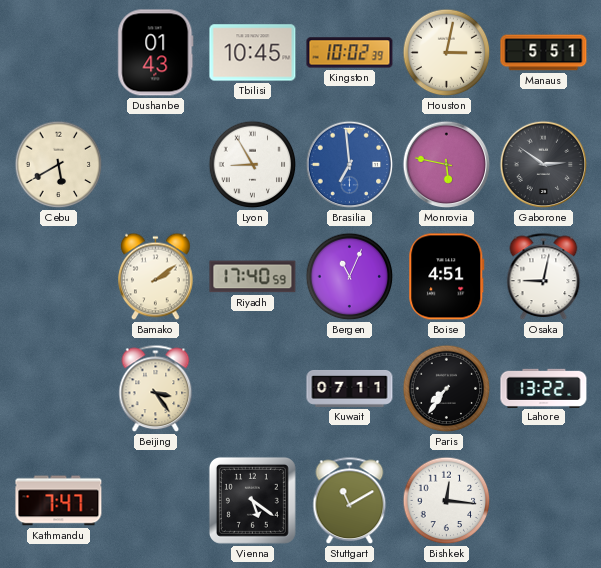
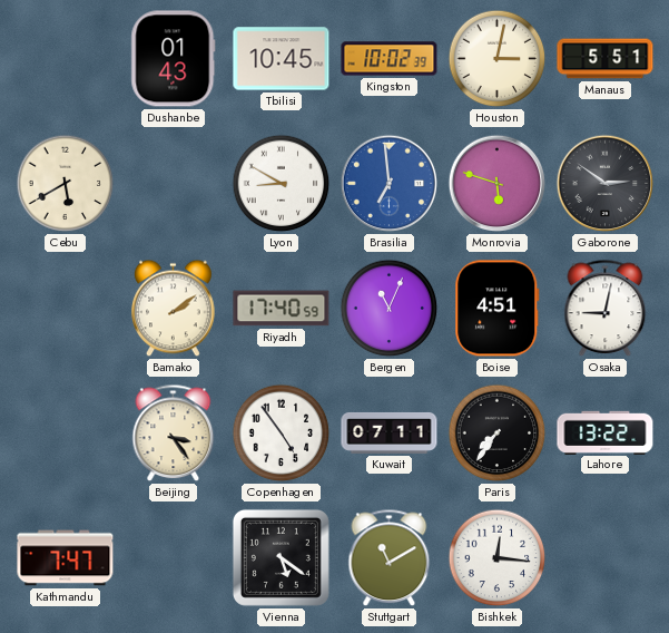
Lyon: 8:55 -> 8:50
Monrovia: 5:47 -> 5:48
Copenhagen: none -> 4:54
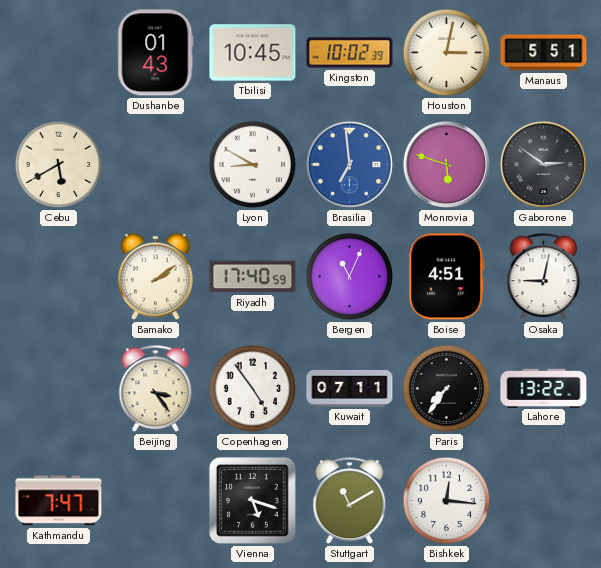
Vienna: 5:21 -> 5:18
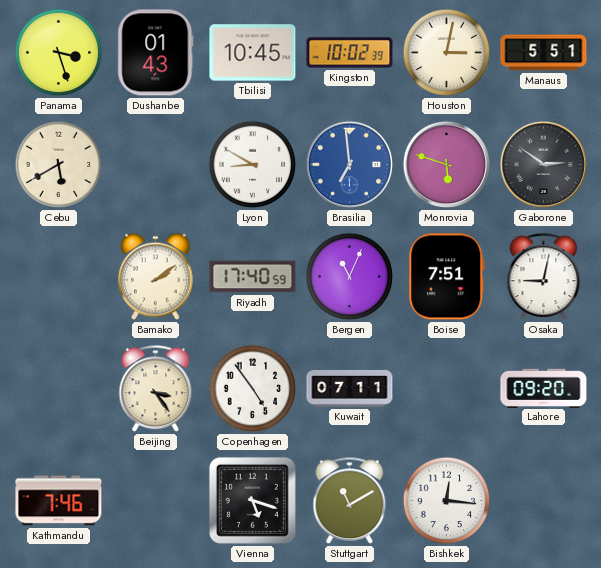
Panama: none -> 3:27
Boise: 4:51 -> 7:51
Paris: 7:36 -> none
Lahore: 13:22 -> 09:20
Kathmandu: 7:47 -> 7:46
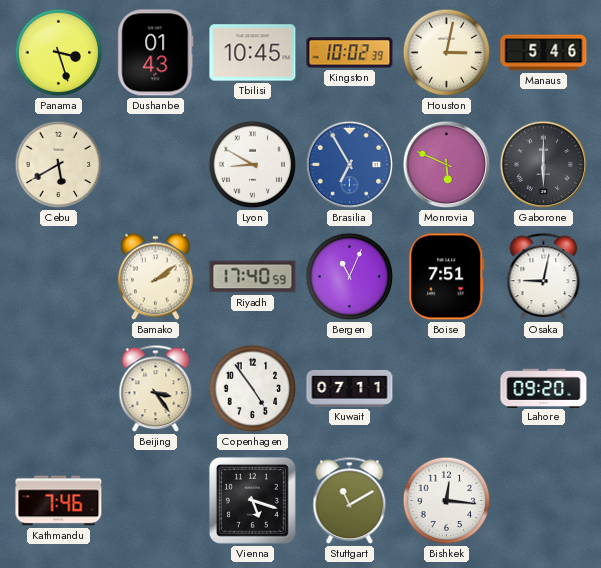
Manaus: 5:51 -> 5:46
Brasilia: 6:59 -> 6:55
Monrovia: 5:48 -> 5:49
Gaborone: 2:51 -> 6:00
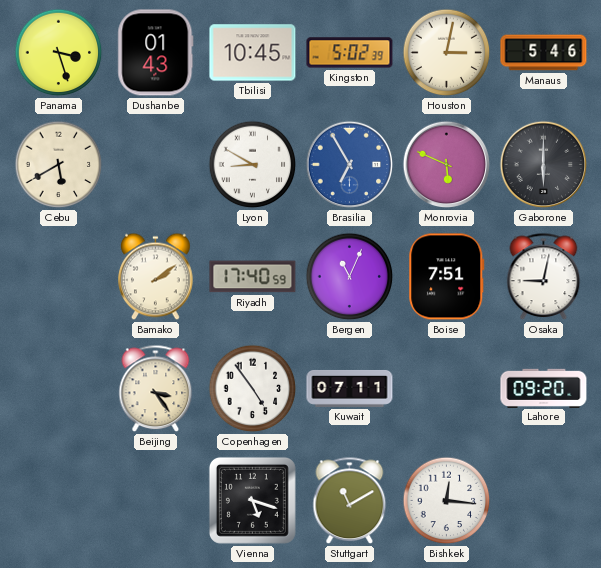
Kingston: 10:02 -> 5:02
Kathmandu: 7:46 -> none
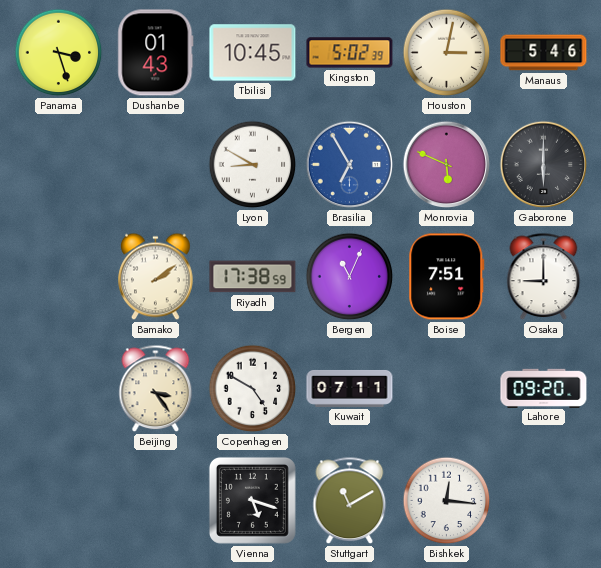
Cebu: 5:40 -> none
Riyadh: 17:40 -> 17:38
Osaka: 9:02 -> 9:00
Copenhagen: 4:54 -> 4:50
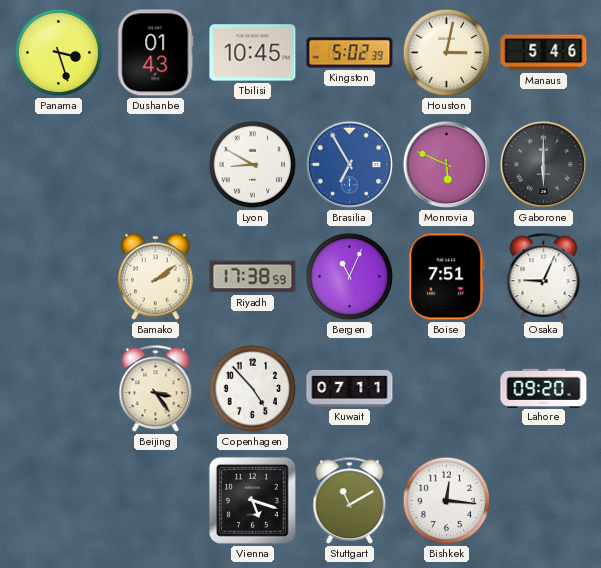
Osaka: 9:00 -> 9:04
Copenhagen: 4:50 -> 4:53
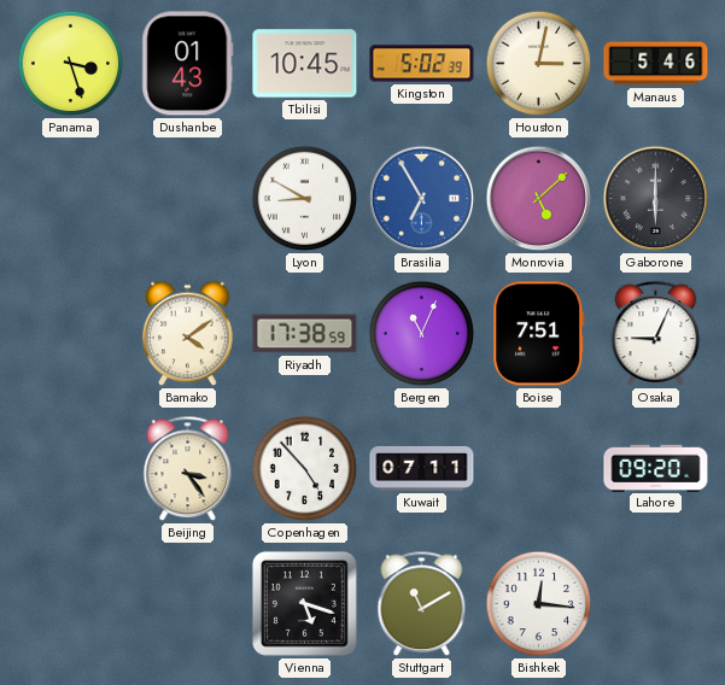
Monrovia: 5:49 -> 5:08
Bamako: 2:09 -> 4:09
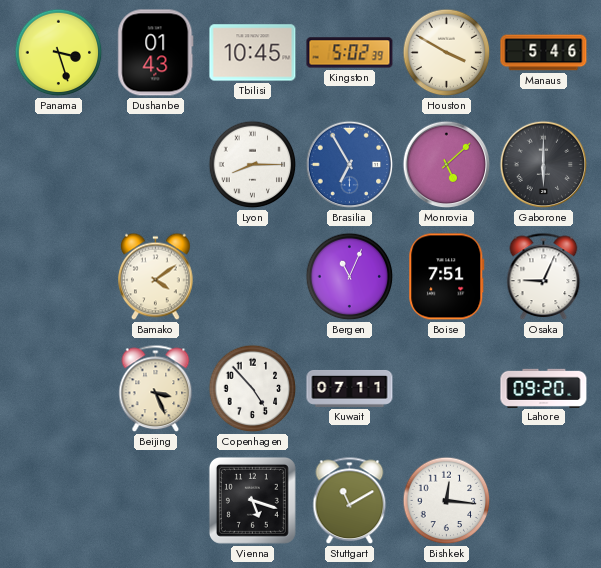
Houston: 3:02 -> 3:50
Lyon: 8:50 -> 8:15
Riyadh: 17:38 -> none
Beijing: 3:24 -> 3:26
